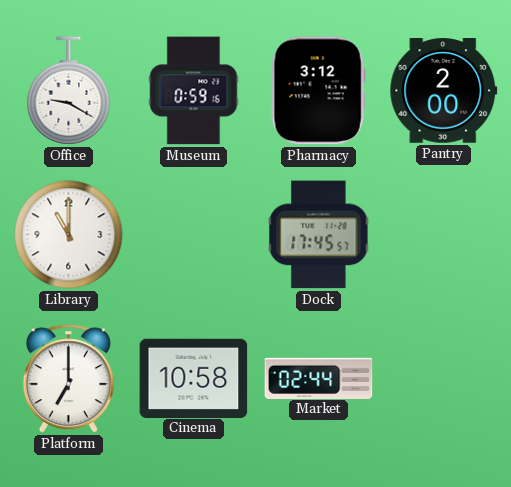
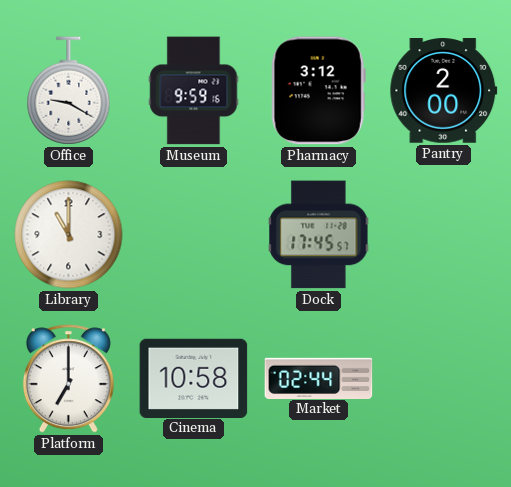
Museum: 0:59 -> 9:59
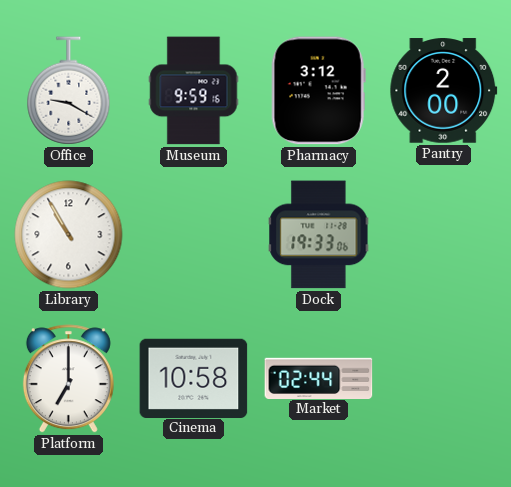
Library: 11:00 -> 10:55
Dock: 17:45 -> 19:33
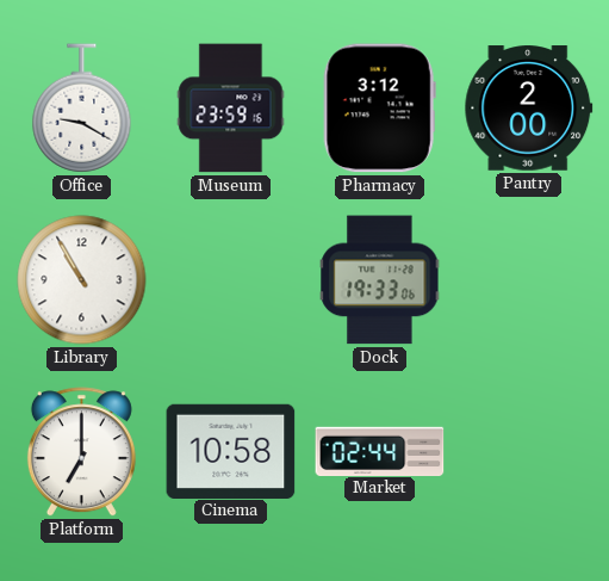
Museum: 9:59 -> 23:59
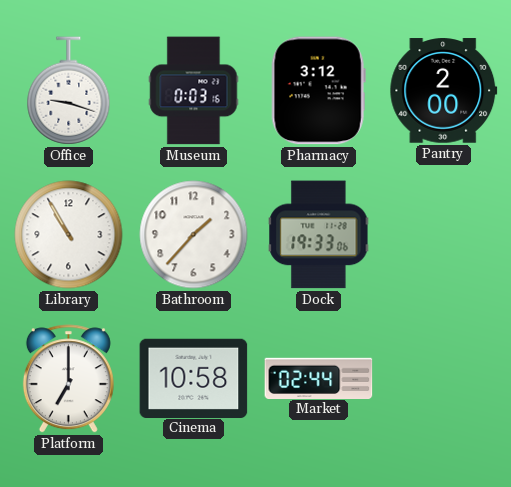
Office: 9:20 -> 9:18
Museum: 23:59 -> 0:03
Bathroom: none -> 1:37
